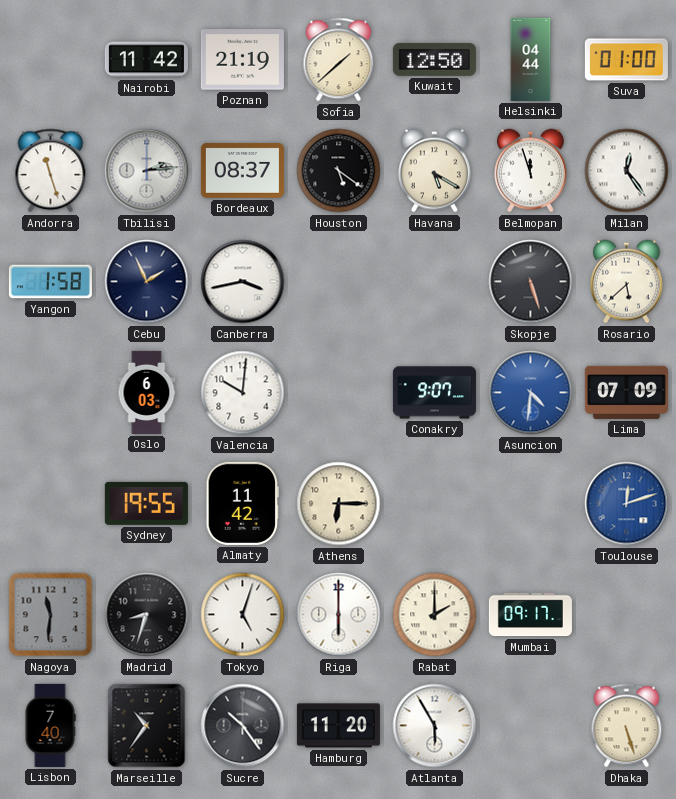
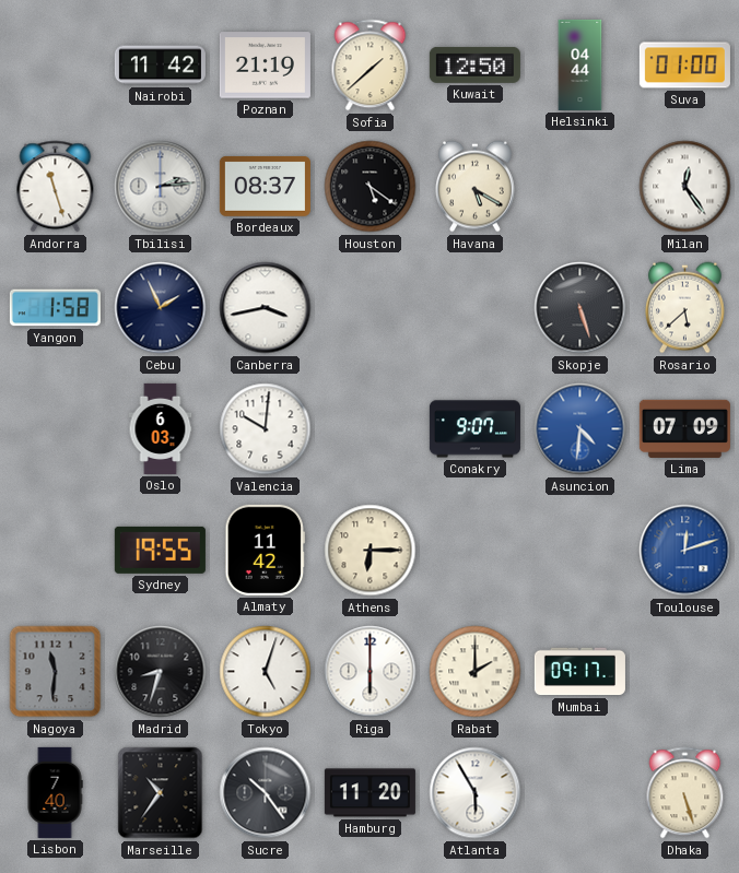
Belmopan: 11:57 -> none
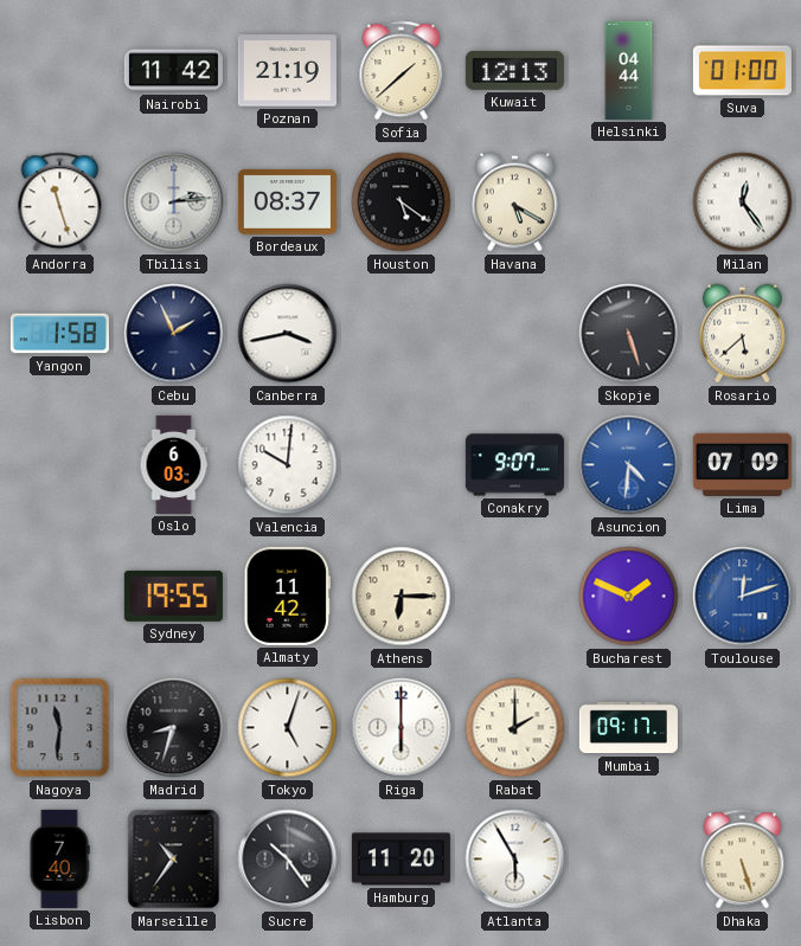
Kuwait: 12:50 -> 12:13
Bucharest: none -> 1:49
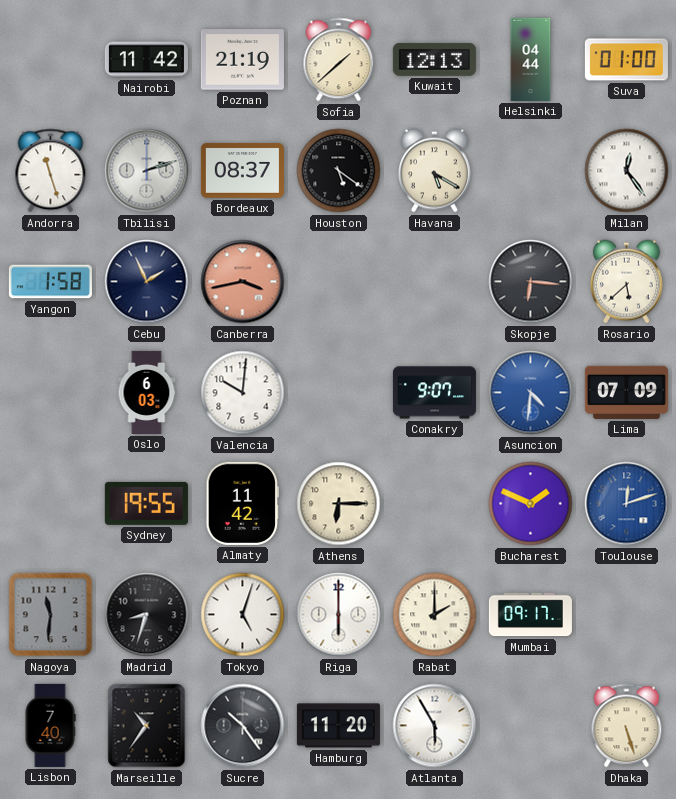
Tbilisi: 2:14 -> 2:12
Canberra dial: white -> salmon
Skopje: 5:27 -> 6:16
